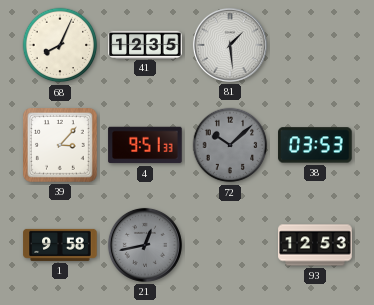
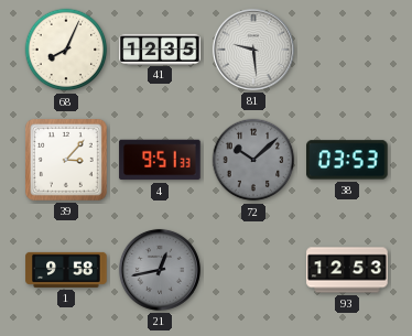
81: 1:29 -> 9:29
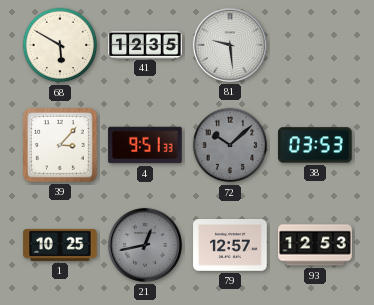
68: 8:04 -> 5:50
1: 9:58 -> 10:25
79: none -> 12:57
